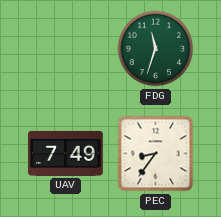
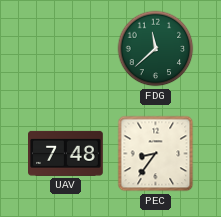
FDG: 11:33 -> 11:38
UAV: 7:49 -> 7:48
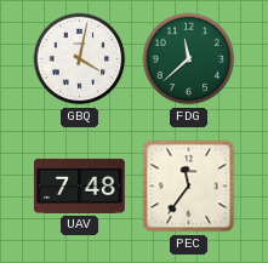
GBQ: none -> 4:02
PEC: 8:36 -> 11:36
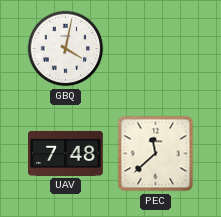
FDG: 11:38 -> none
PEC: 11:36 -> 11:38
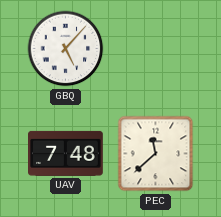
GBQ: 4:02 -> 5:07
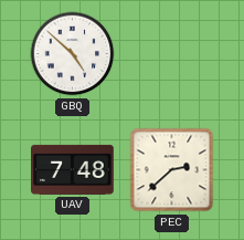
GBQ: 5:07 -> 4:52
PEC: 11:38 -> 2:38
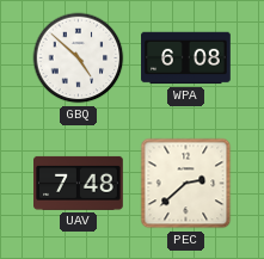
WPA: none -> 6:08
